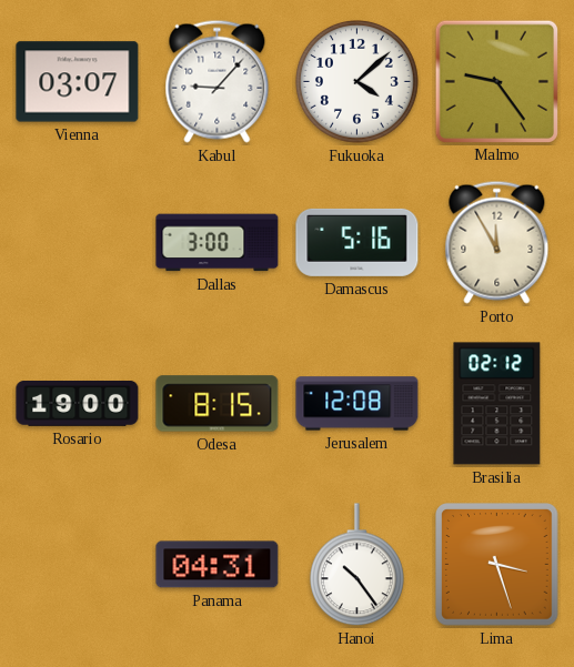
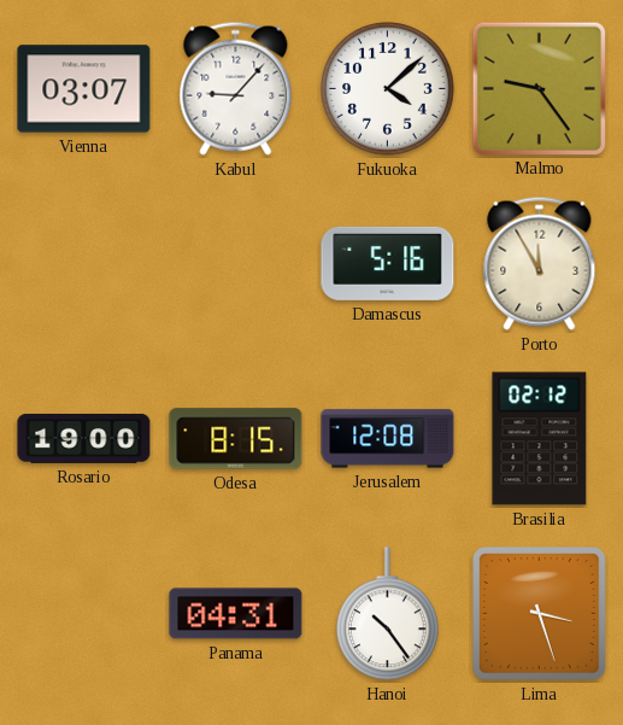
Dallas: 3:00 -> none
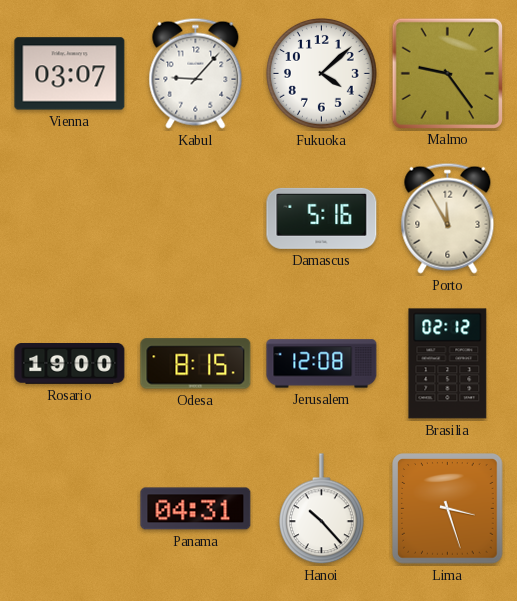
Hanoi: 10:24 -> 10:23
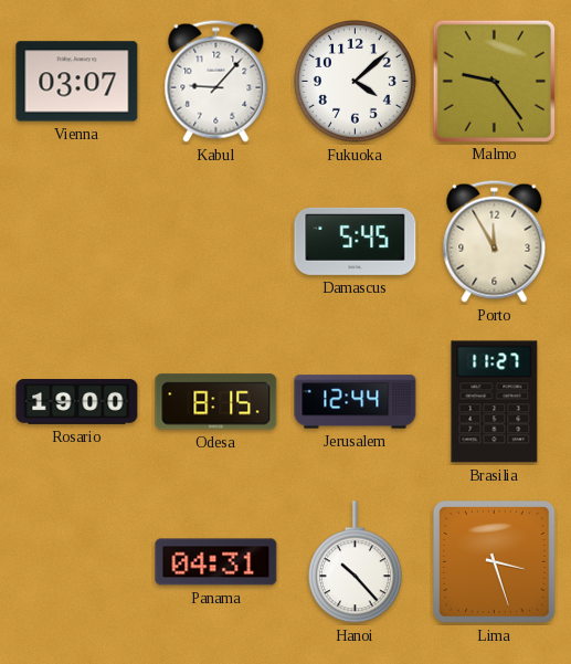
Damascus: 5:16 -> 5:45
Jerusalem: 12:08 -> 12:44
Brasilia: 02:12 -> 11:27
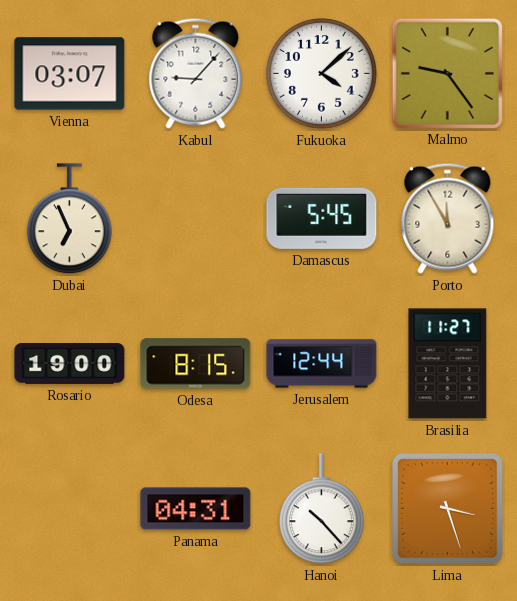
Dubai: none -> 6:56
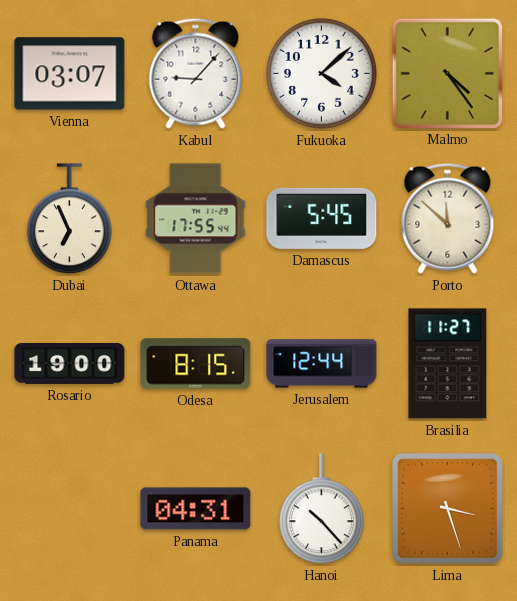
Malmo: 9:24 -> 4:24
Ottawa: none -> 17:55
Porto: 11:55 -> 11:52
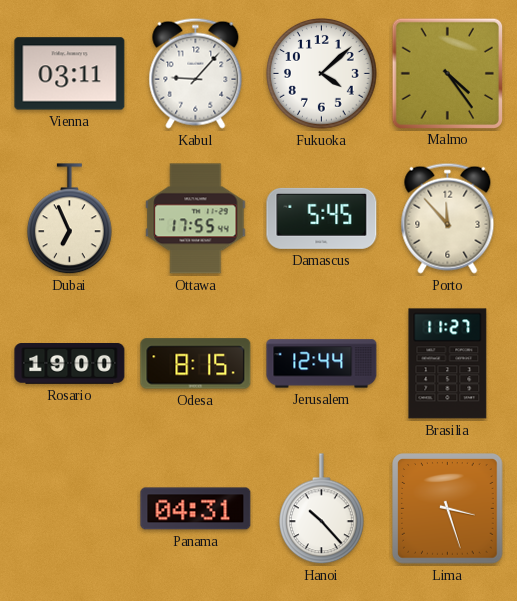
Vienna: 03:07 -> 03:11
Porto: 11:52 -> 11:53
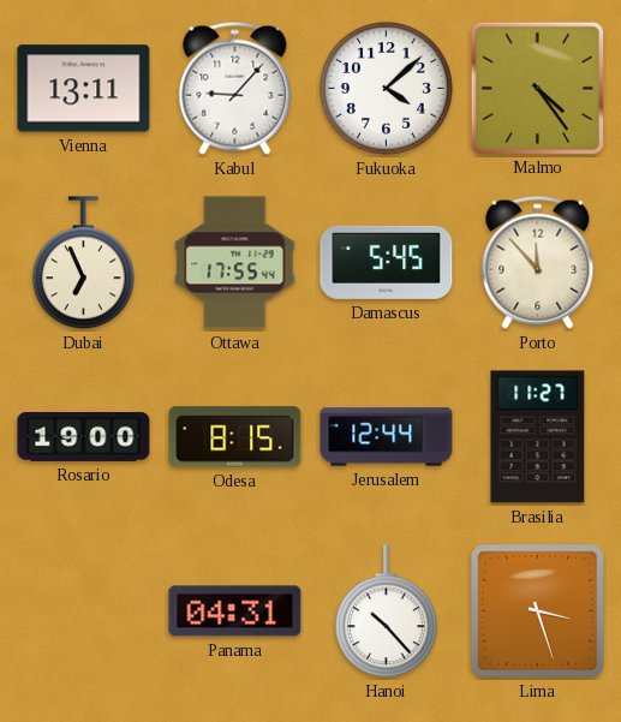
Vienna: 03:11 -> 13:11
